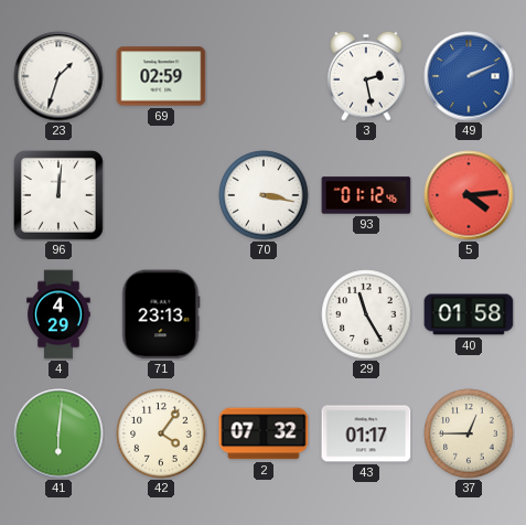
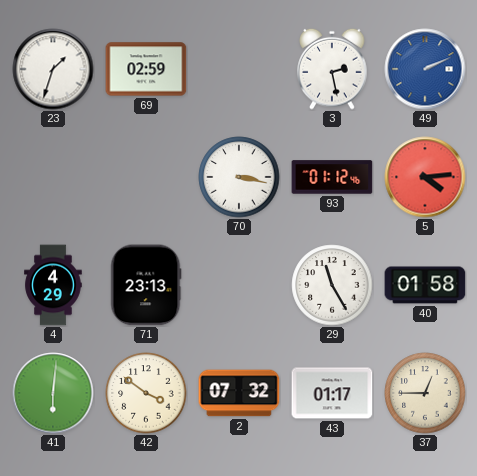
96: 12:01 -> none
42: 4:06 -> 3:51
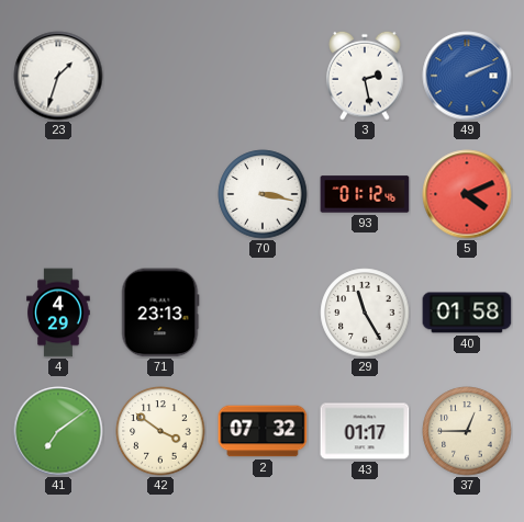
69: 02:59 -> none
5: 4:14 -> 4:11
41: 6:01 -> 7:09
